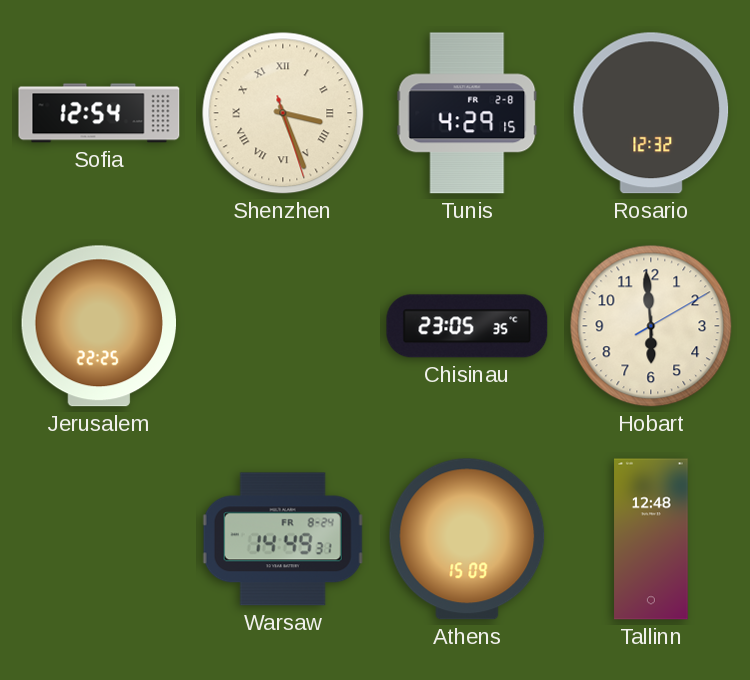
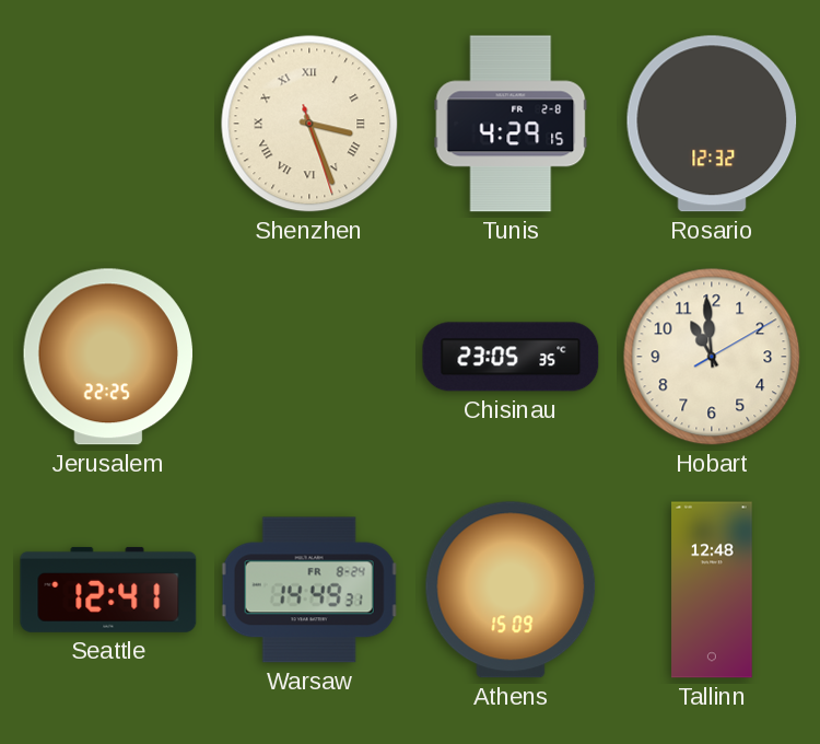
Sofia: 12:54 -> none
Hobart: 5:59 -> 10:59
Seattle: none -> 12:41
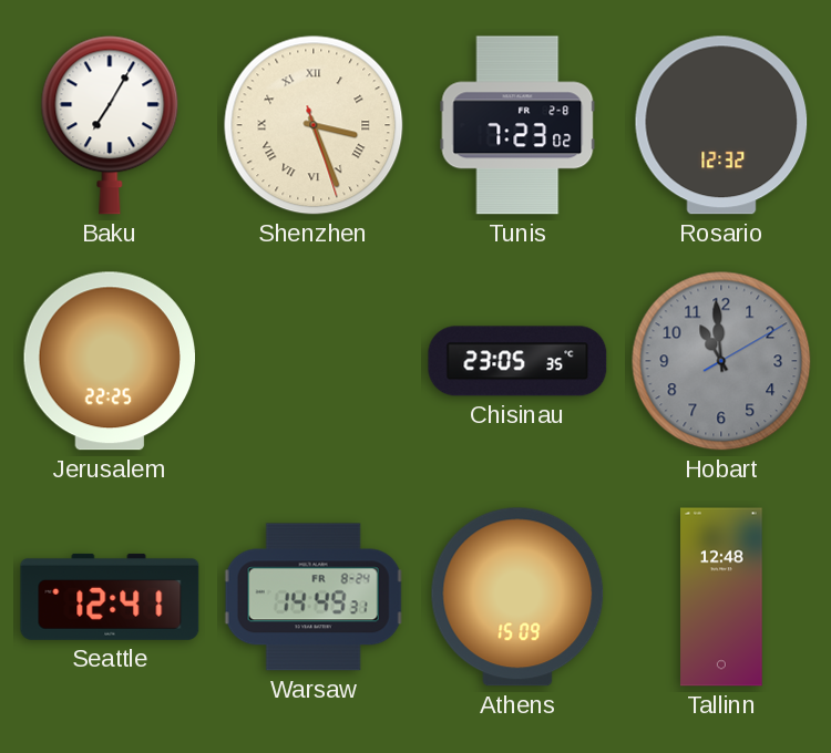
Baku: none -> 7:05
Tunis: 4:29 -> 7:23
Hobart dial: cream -> grey
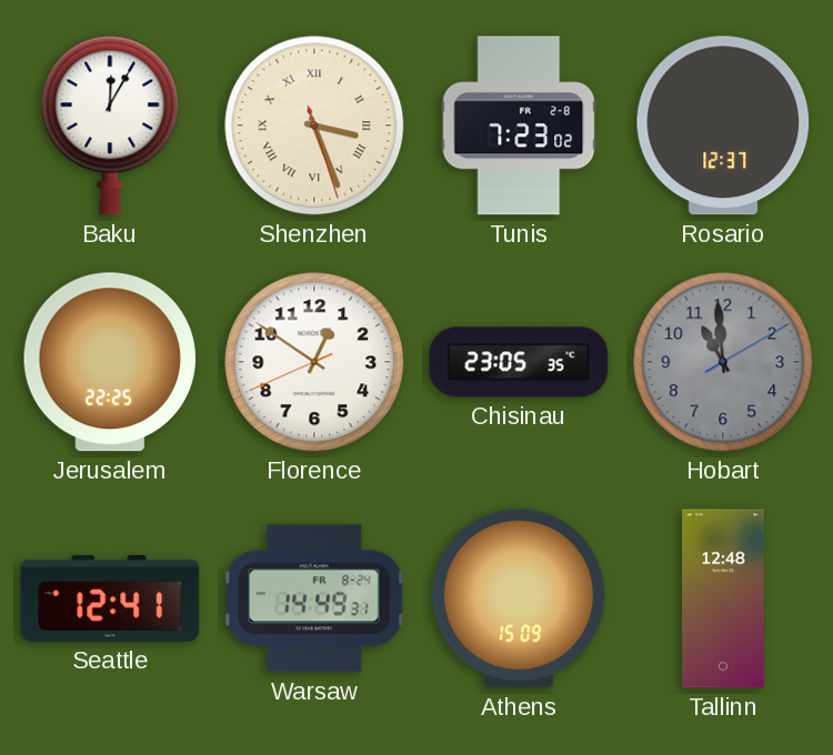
Baku: 7:05 -> 12:05
Rosario: 12:32 -> 12:37
Florence: none -> 12:50
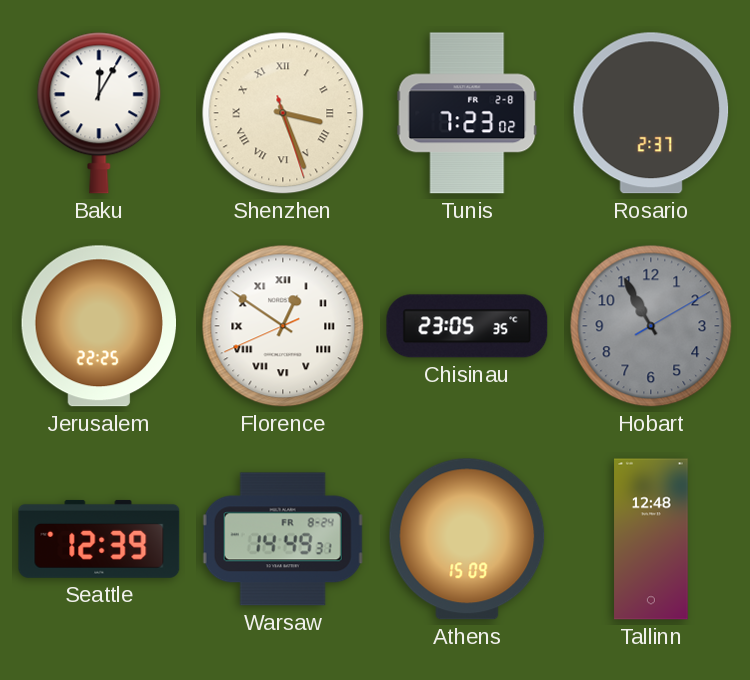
Rosario: 12:37 -> 2:37
Florence numerals: Arabic -> Roman
Hobart: 10:59 -> 10:55
Seattle: 12:41 -> 12:39
